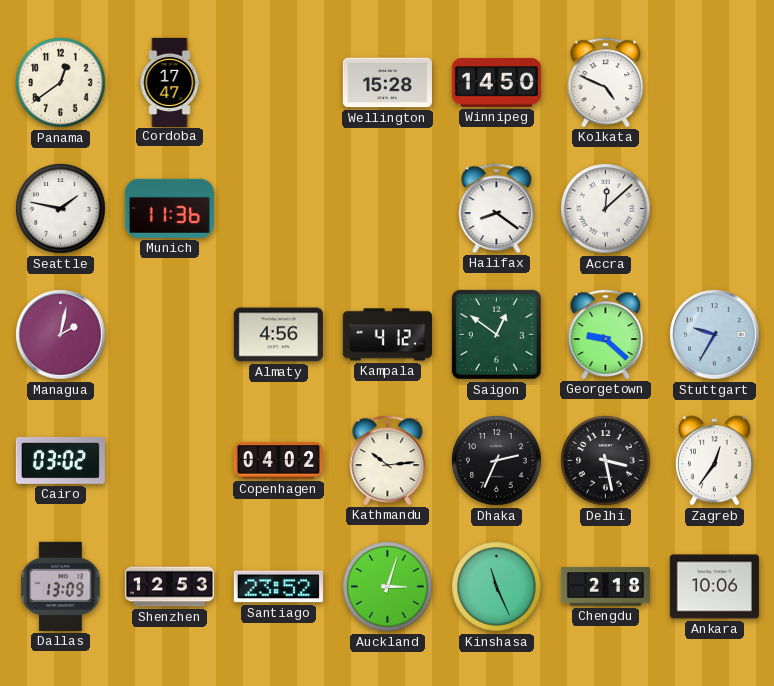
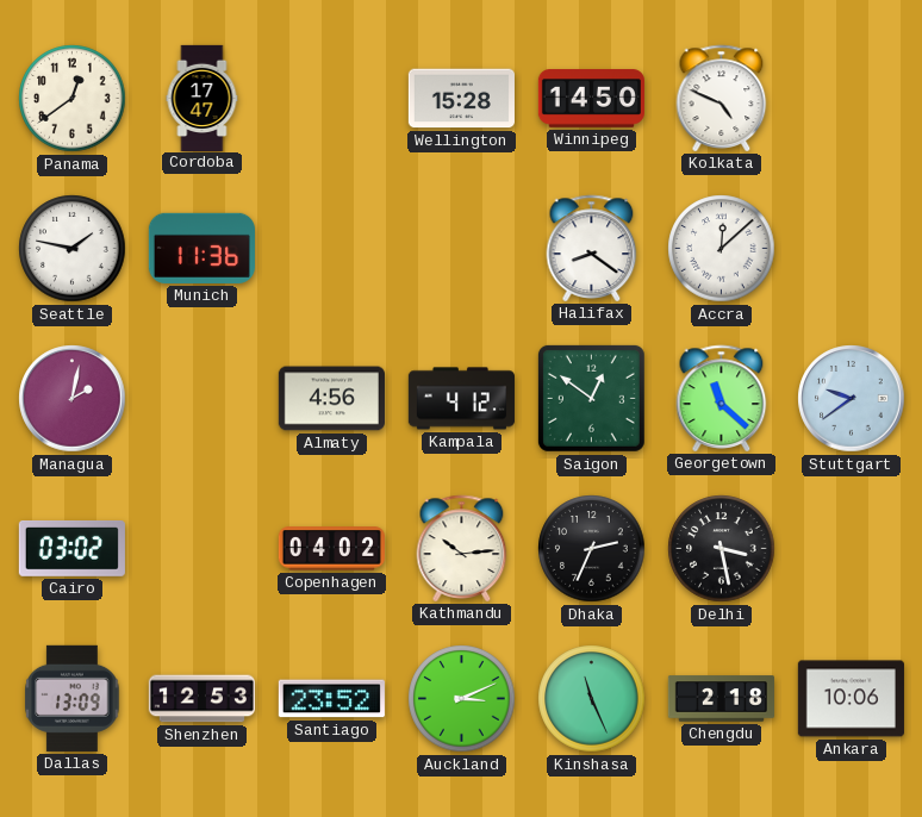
Georgetown: 9:22 -> 11:22
Stuttgart: 9:35 -> 9:39
Zagreb: 12:36 -> none
Auckland: 3:03 -> 3:11
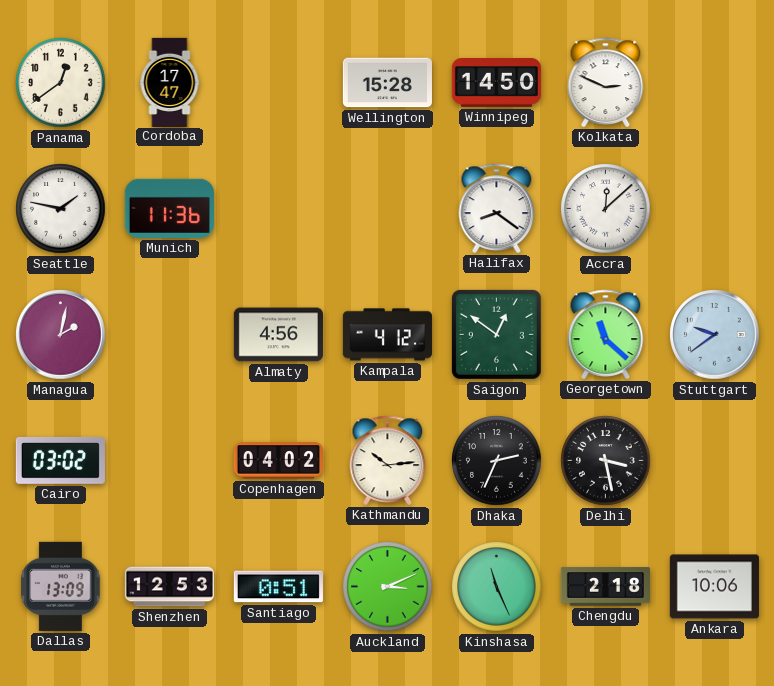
Kolkata: 4:49 -> 2:49
Santiago: 23:52 -> 0:51
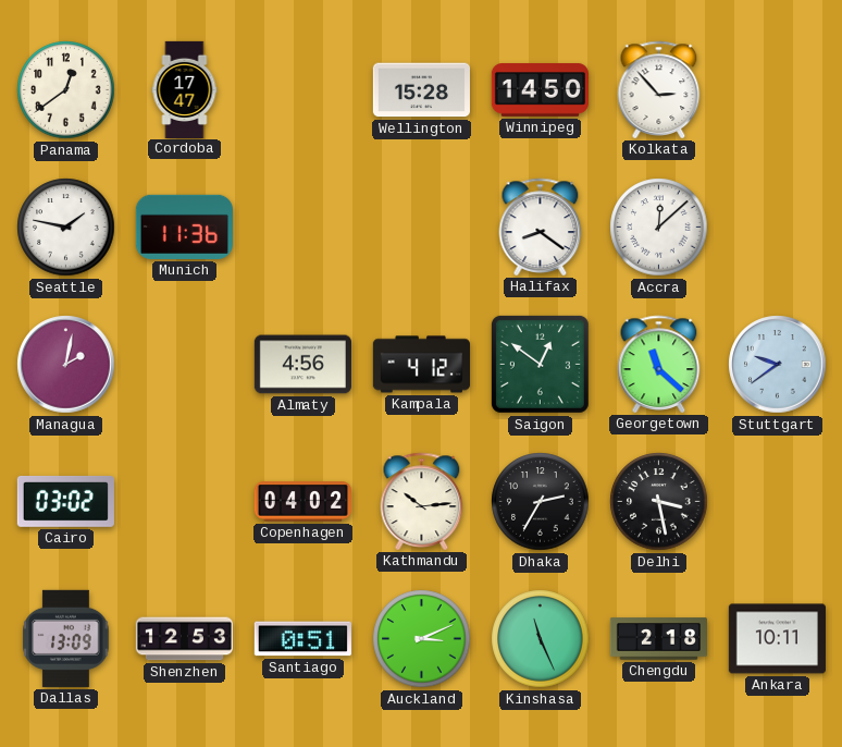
Kolkata: 2:49 -> 2:53
Dhaka: 2:34 -> 2:35
Ankara: 10:06 -> 10:11
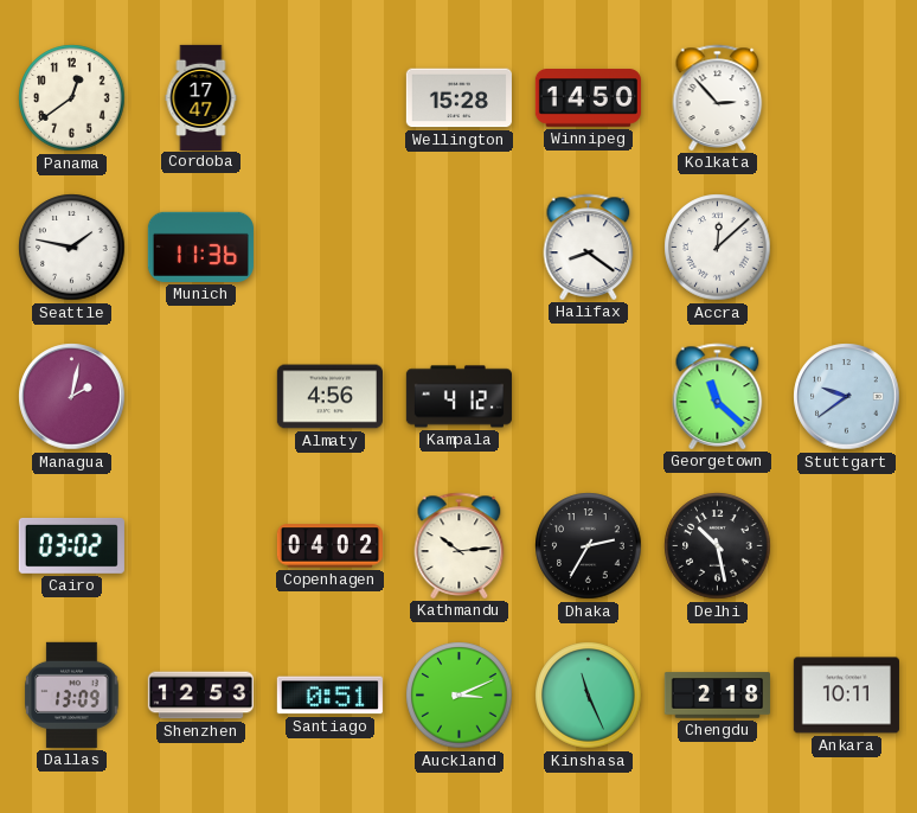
Saigon: 12:51 -> none
Delhi: 3:28 -> 10:28
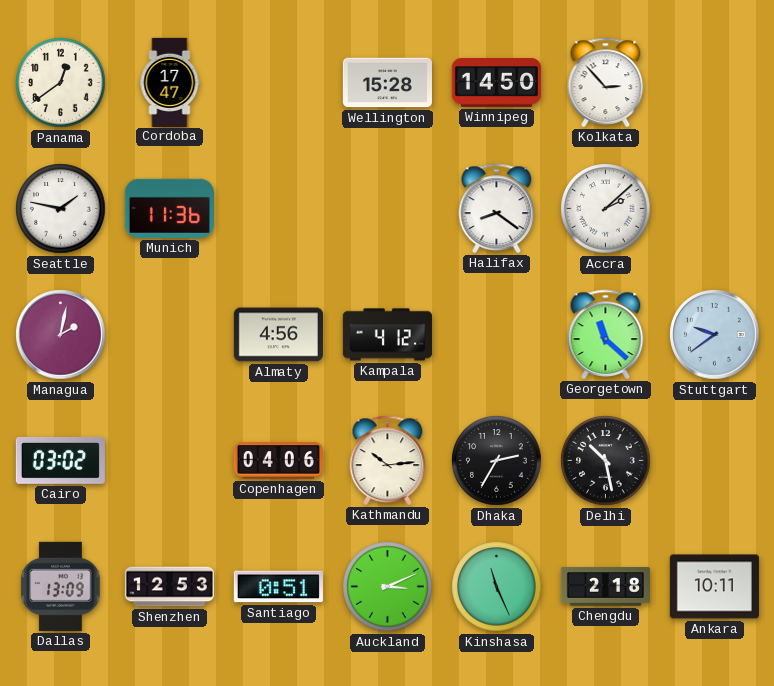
Accra: 12:08 -> 2:08
Copenhagen: 04:02 -> 04:06
